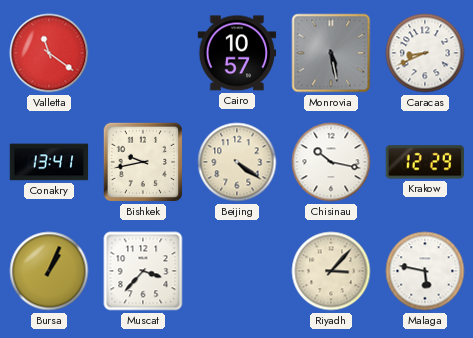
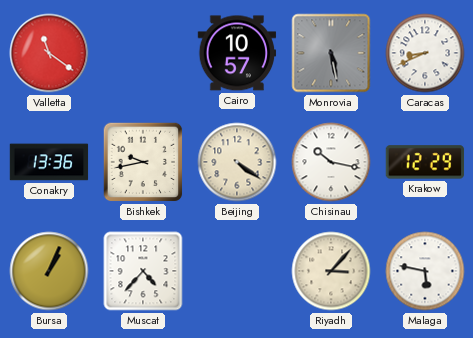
Conakry: 13:41 -> 13:36
Muscat: 3:37 -> 4:37
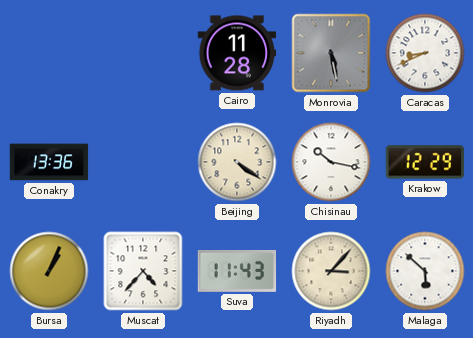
Valletta: 11:21 -> none
Cairo: 10:57 -> 11:28
Bishkek: 9:43 -> none
Suva: none -> 11:43
Malaga: 5:47 -> 5:52
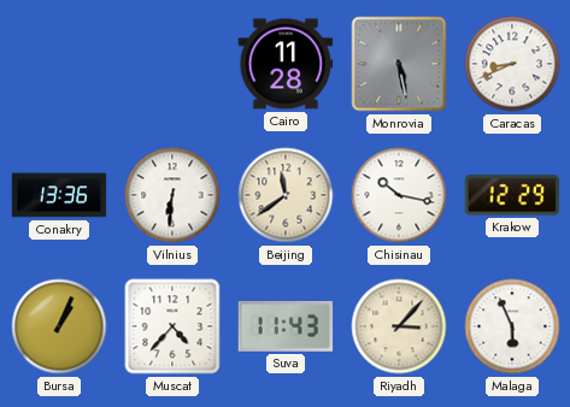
Vilnius: none -> 6:31
Beijing: 4:21 -> 11:39
Malaga: 5:52 -> 5:56
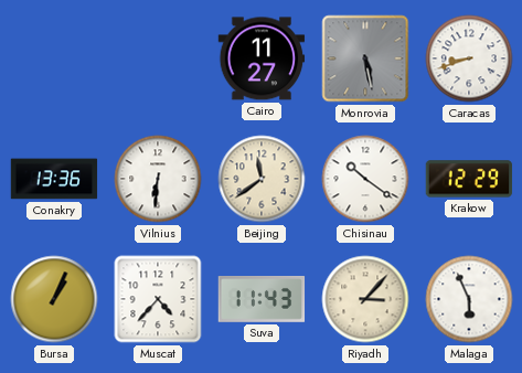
Cairo: 11:28 -> 11:27
Caracas: 8:41 -> 8:42
Chisinau: 10:17 -> 10:21
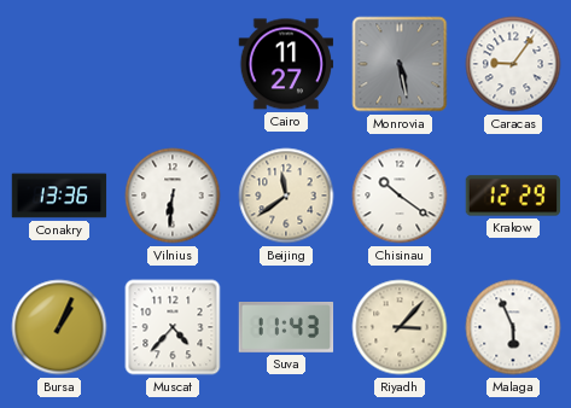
Caracas: 8:42 -> 9:06
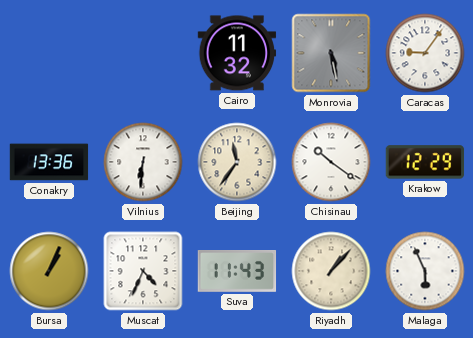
Cairo: 11:27 -> 11:32
Beijing: 11:39 -> 11:36
Muscat: 4:37 -> 4:34
Riyadh: 3:07 -> 1:07
